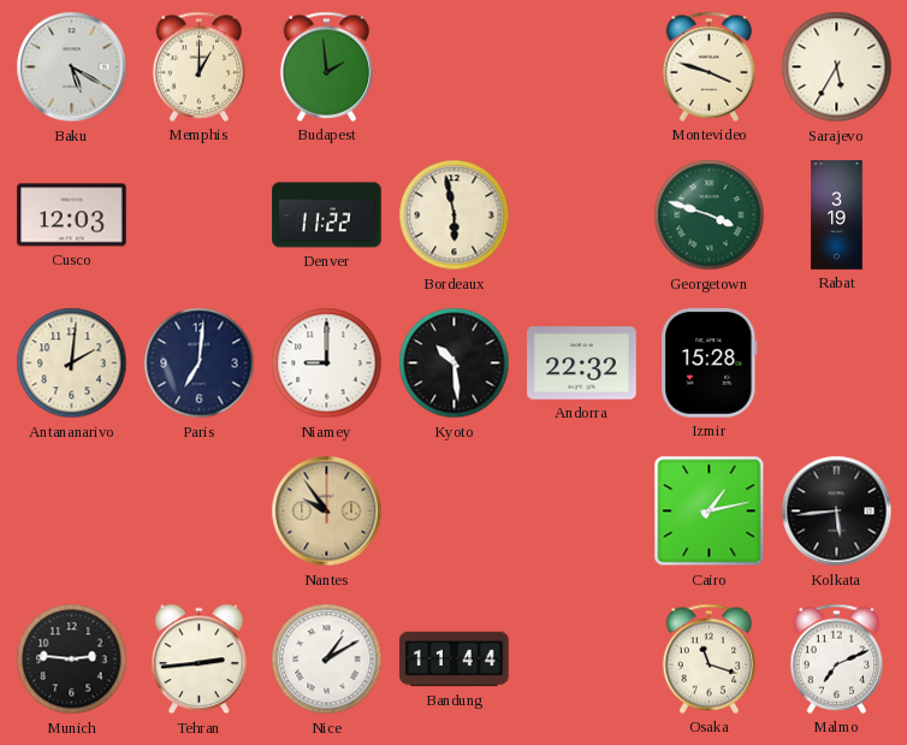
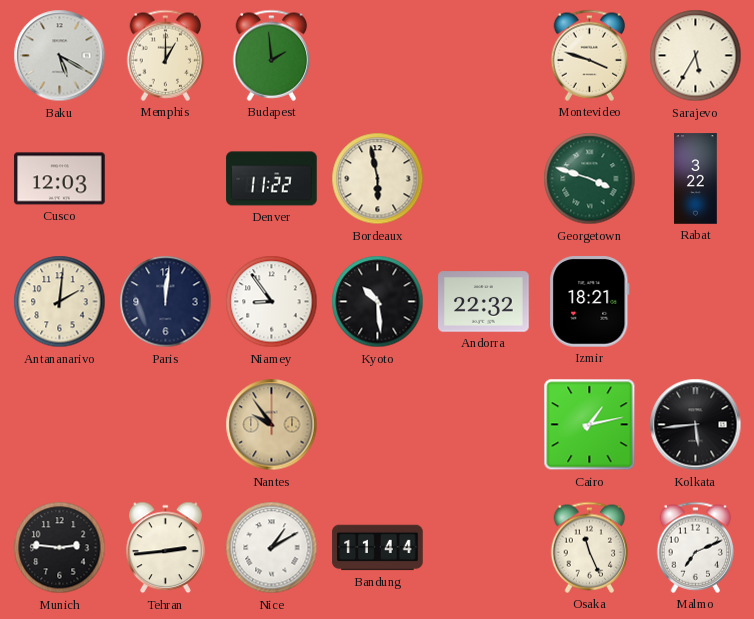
Rabat: 3:19 -> 3:22
Paris: 7:01 -> 12:01
Niamey: 9:00 -> 8:54
Izmir: 15:28 -> 18:21
Osaka: 11:18 -> 11:26
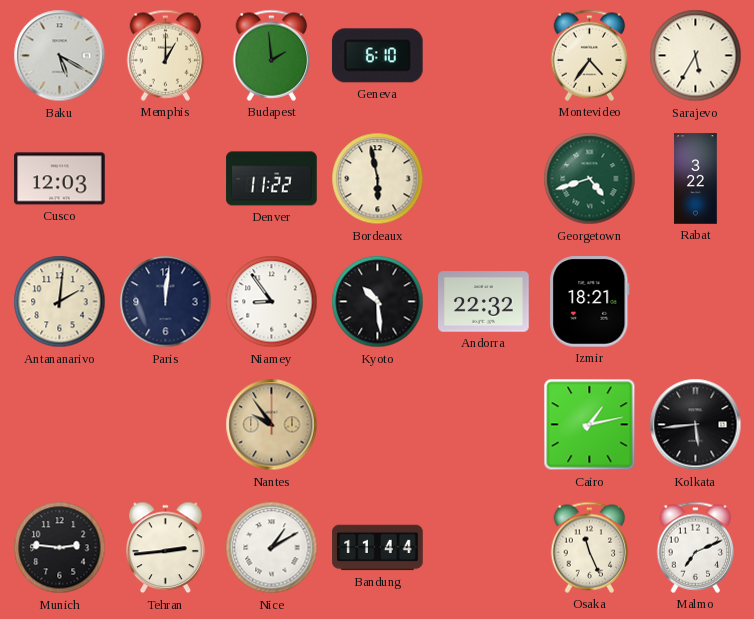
Geneva: none -> 6:10
Montevideo: 3:48 -> 4:36
Georgetown: 3:48 -> 4:42
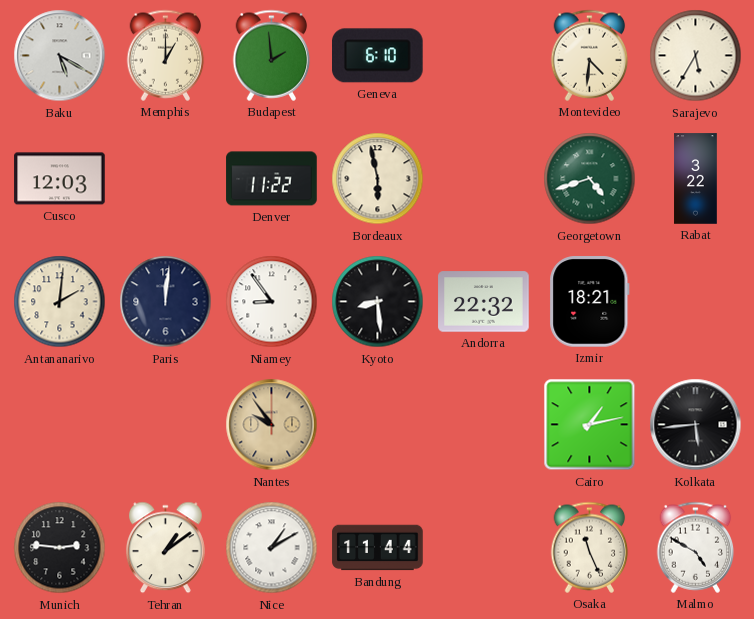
Montevideo: 4:36 -> 4:31
Kyoto: 10:29 -> 8:29
Tehran: 2:44 -> 1:09
Malmo: 7:11 -> 4:50
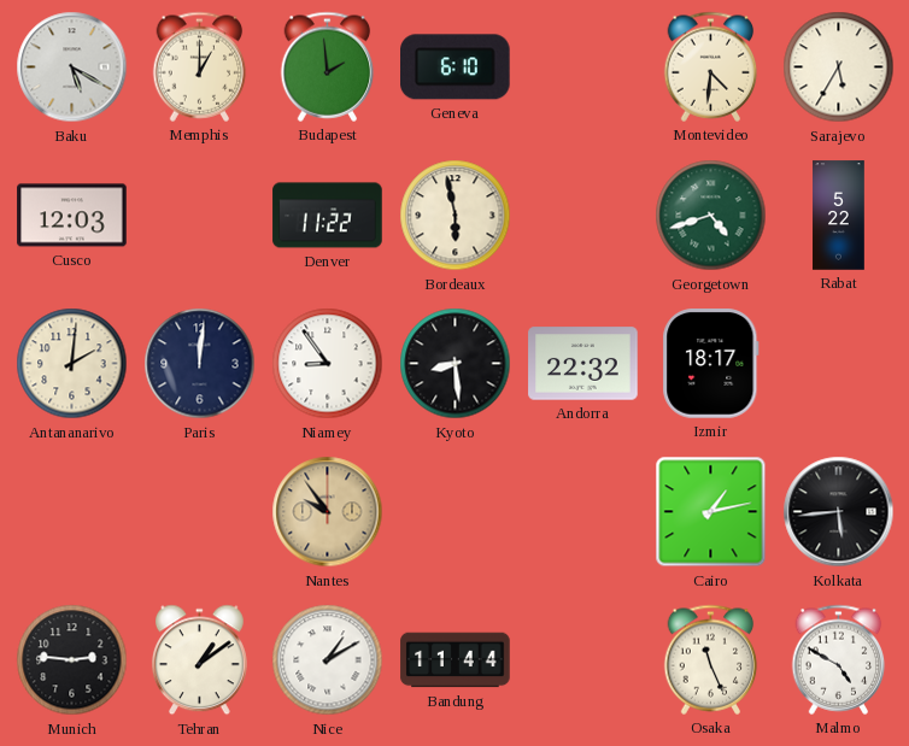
Rabat: 3:22 -> 5:22
Izmir: 18:21 -> 18:17
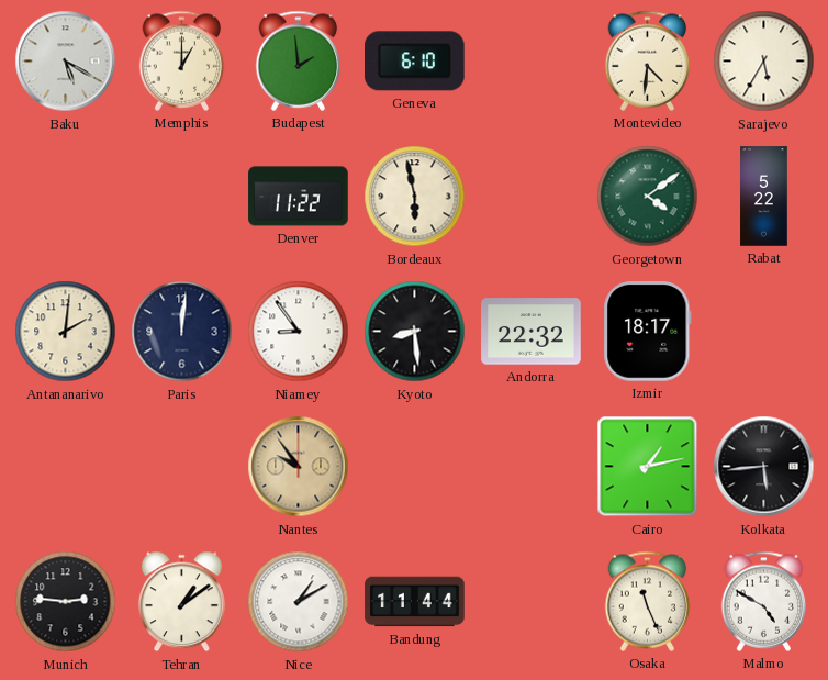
Cusco: 12:03 -> none
Georgetown: 4:42 -> 4:09
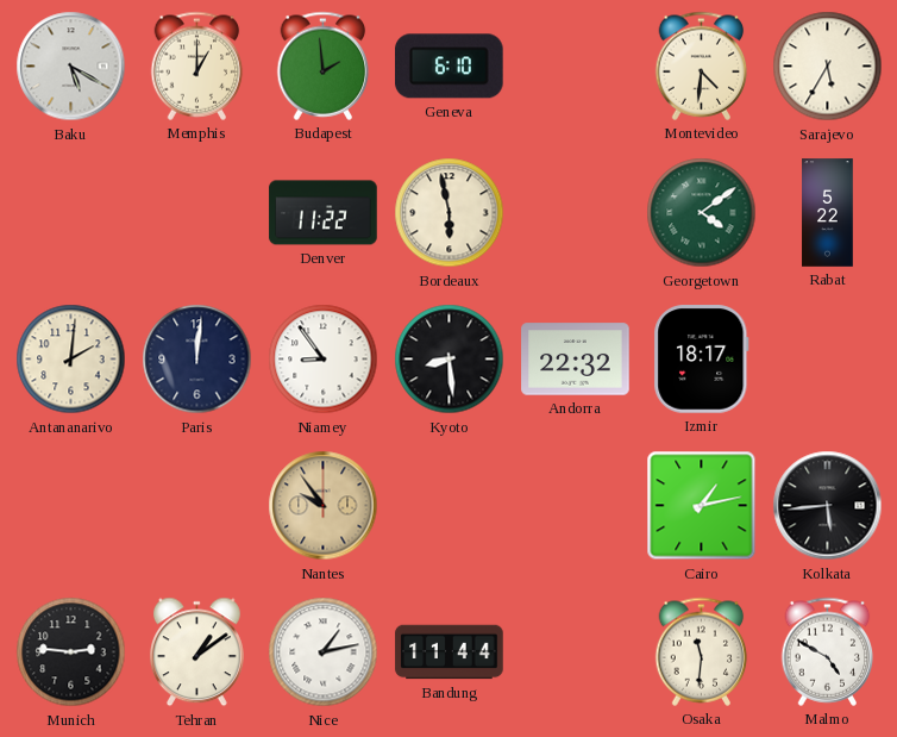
Nice: 1:10 -> 1:13
Osaka: 11:26 -> 11:31
